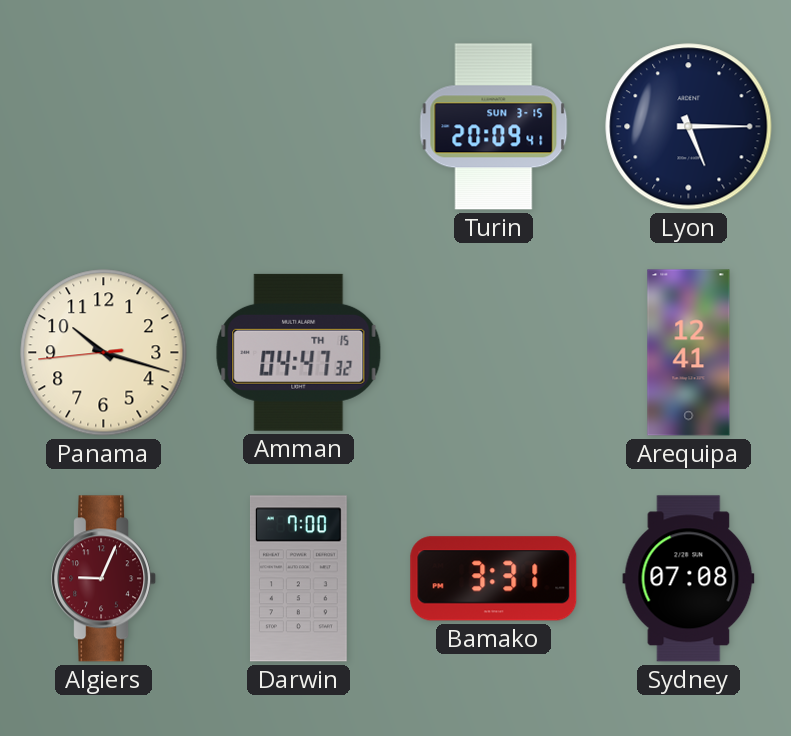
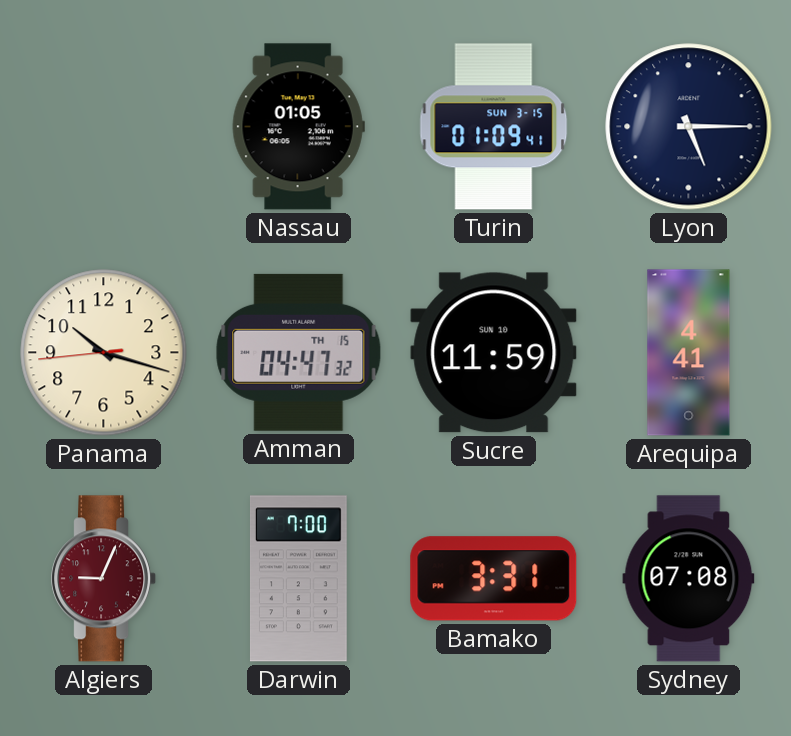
Nassau: none -> 01:05
Turin: 20:09 -> 01:09
Sucre: none -> 11:59
Arequipa: 12:41 -> 4:41
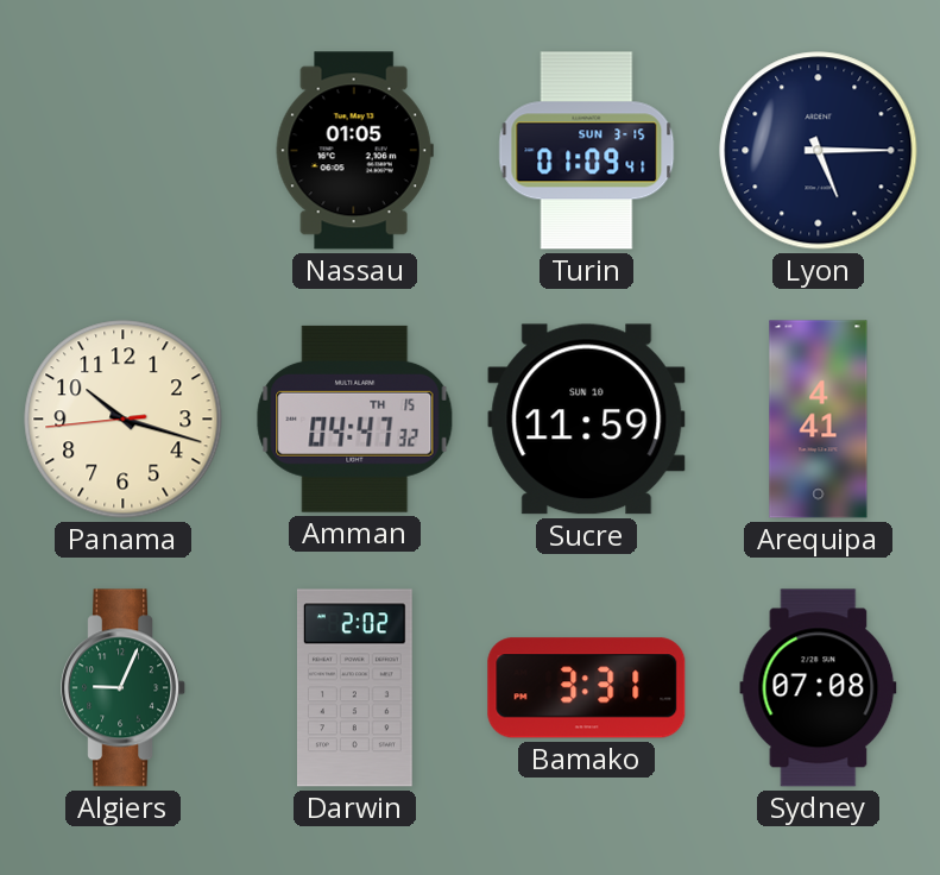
Algiers dial: burgundy -> green
Darwin: 7:00 -> 2:02
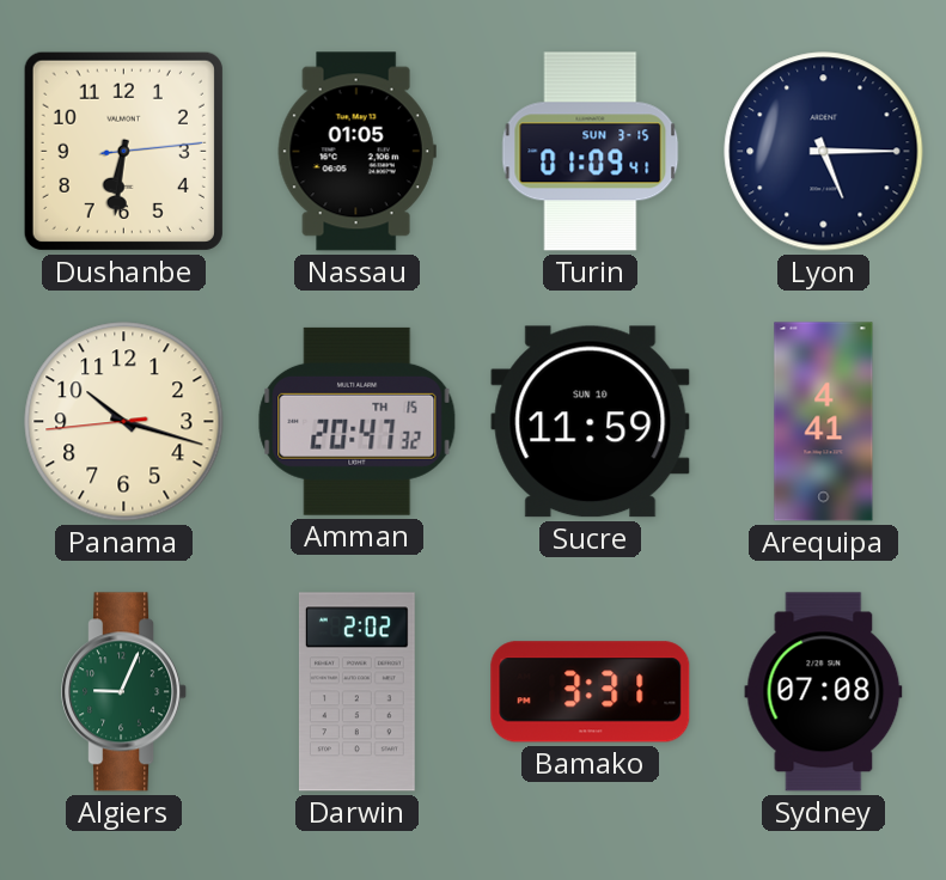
Dushanbe: none -> 6:31
Amman: 04:47 -> 20:47
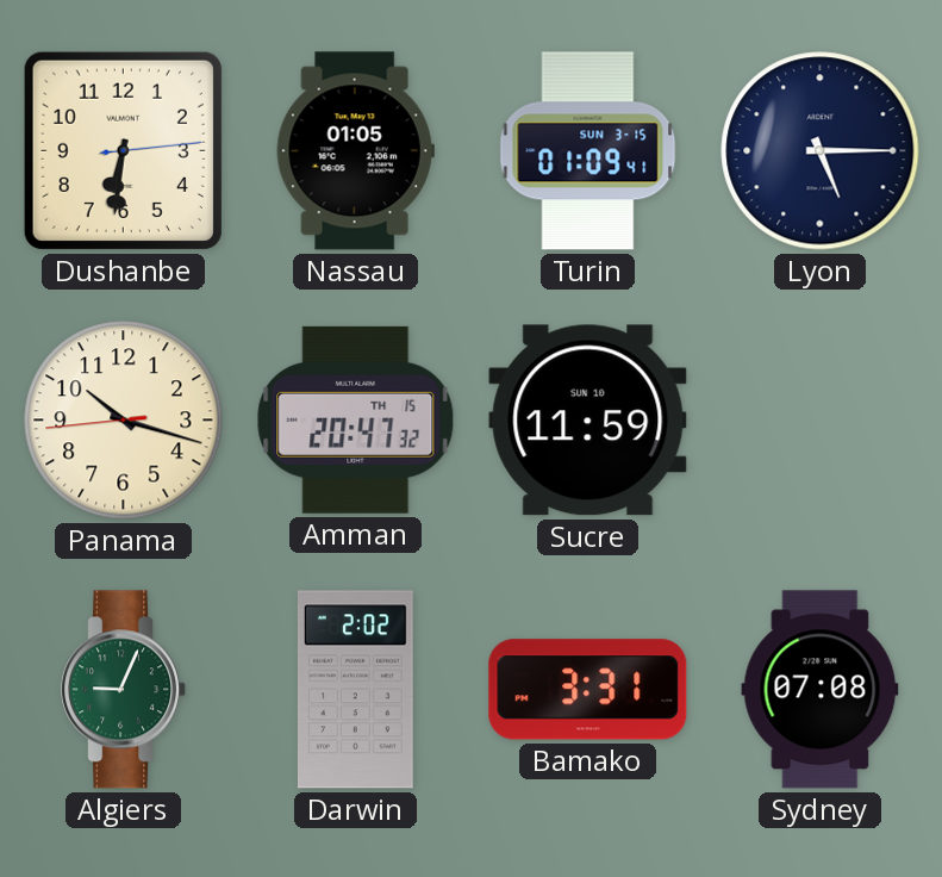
Arequipa: 4:41 -> none
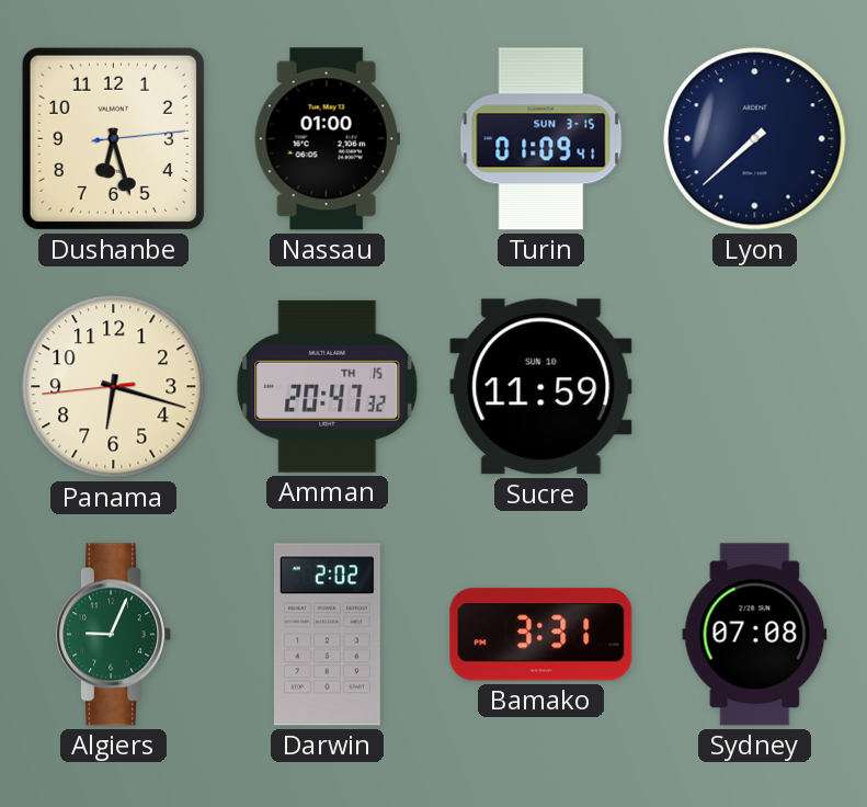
Dushanbe: 6:31 -> 6:27
Nassau: 01:05 -> 01:00
Lyon: 5:15 -> 7:38
Panama: 10:17 -> 6:17
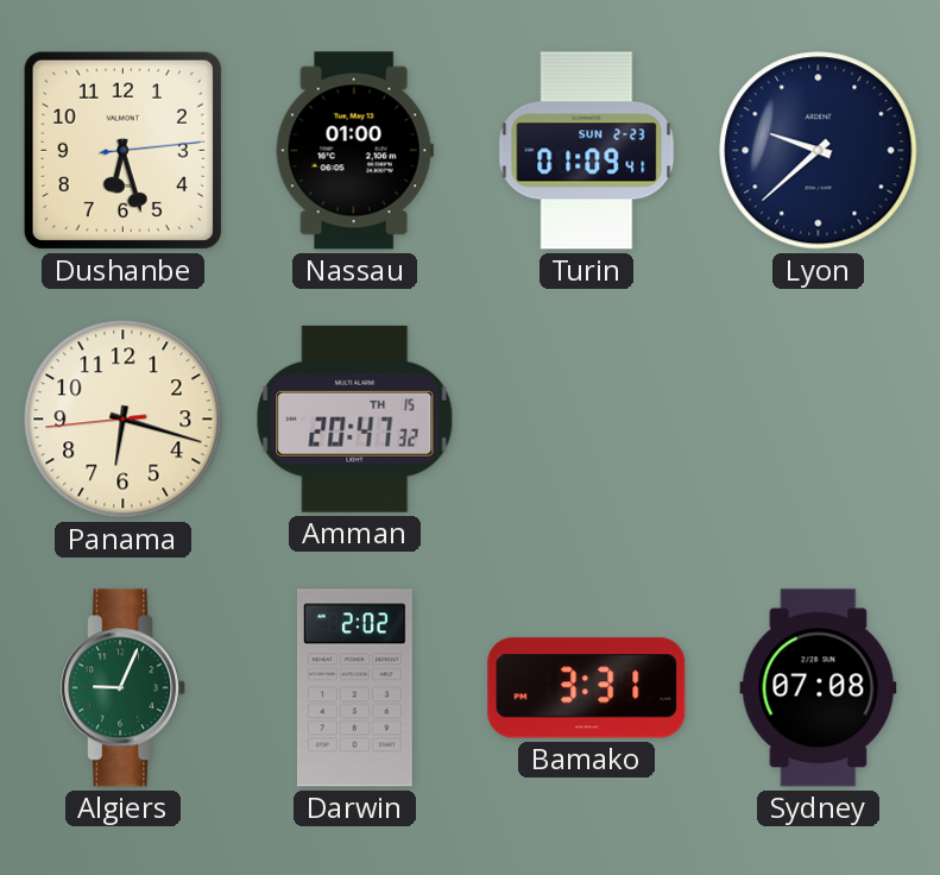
Turin date: SUN 3-15 -> SUN 2-23
Lyon: 7:38 -> 9:38
Sucre: 11:59 -> none
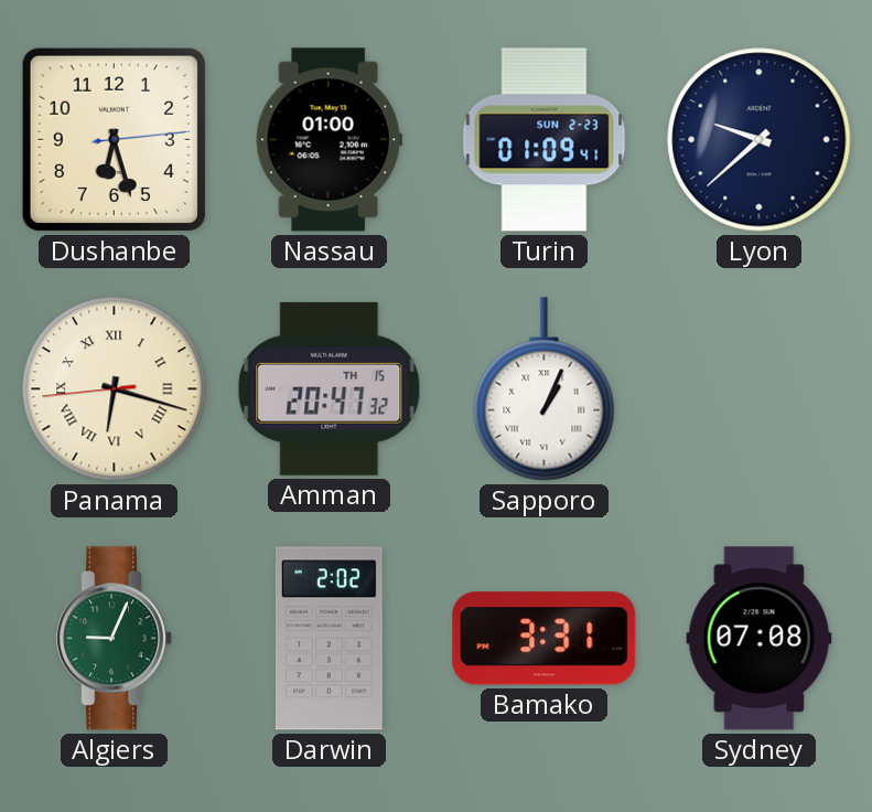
Panama numerals: Arabic -> Roman
Sapporo: none -> 1:04
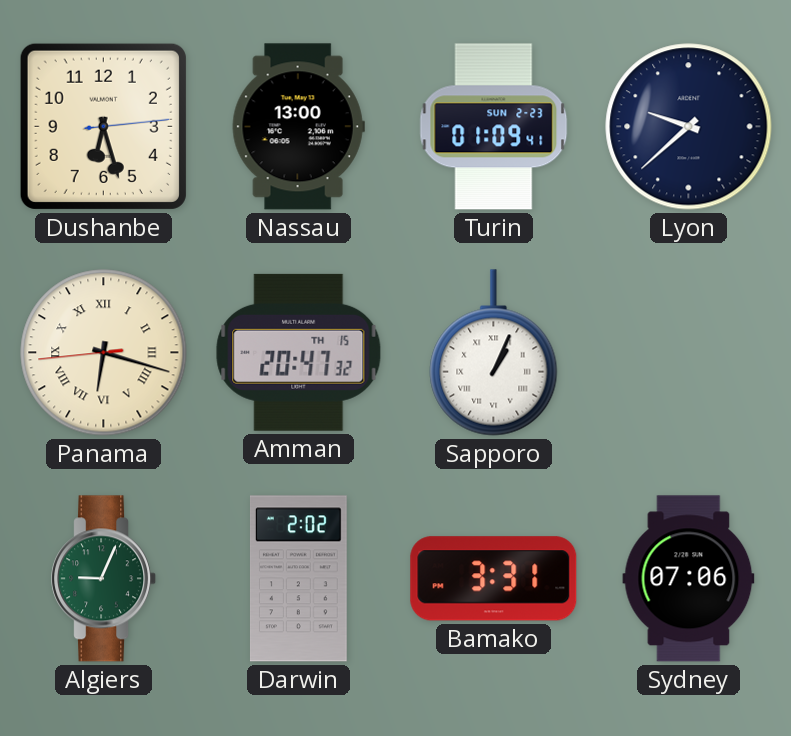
Nassau: 01:00 -> 13:00
Sydney: 07:08 -> 07:06
